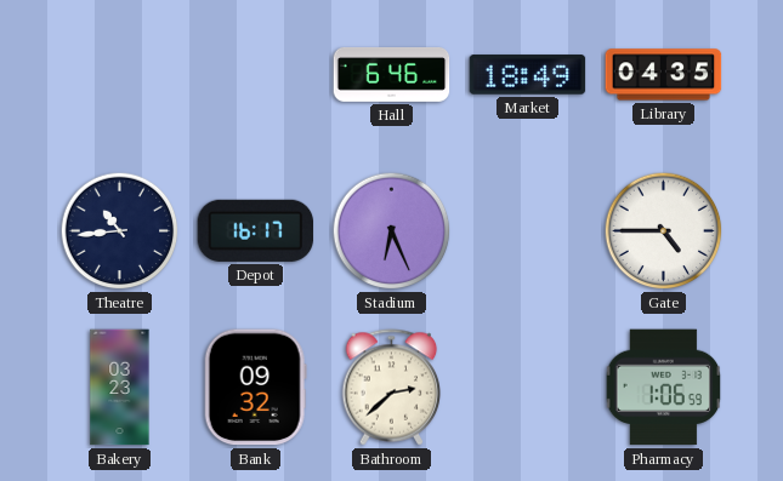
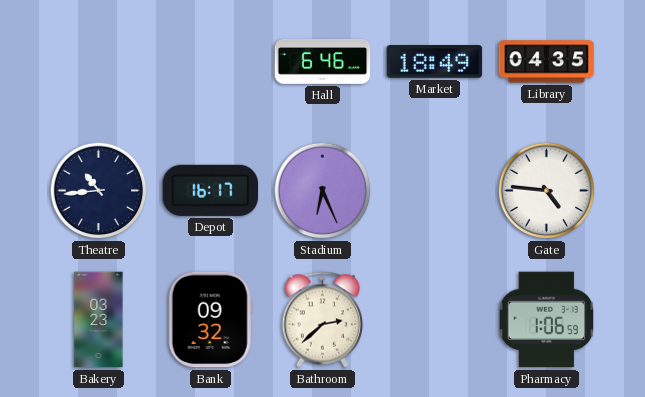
Gate: 4:45 -> 4:46
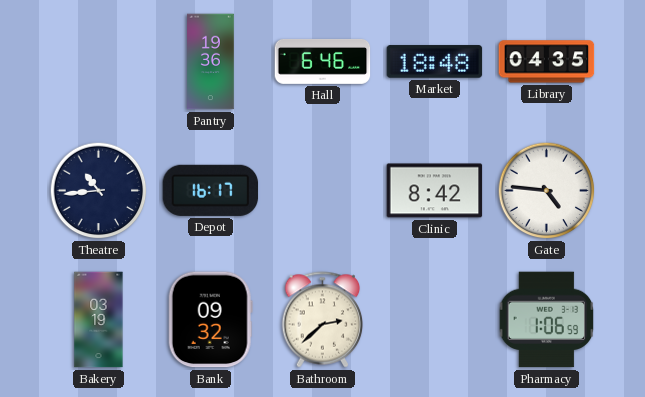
Pantry: none -> 19:36
Market: 18:49 -> 18:48
Stadium: 6:26 -> none
Clinic: none -> 8:42
Bakery: 03:23 -> 03:19
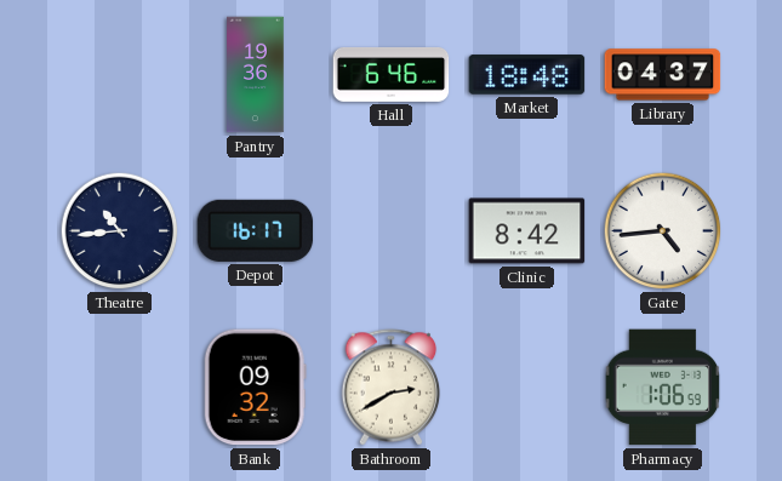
Library: 04:35 -> 04:37
Gate: 4:46 -> 4:44
Bakery: 03:19 -> none
Bathroom: 2:38 -> 2:40
